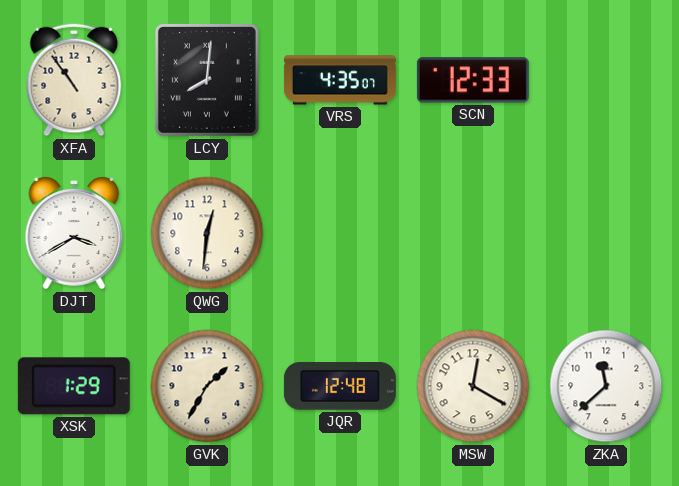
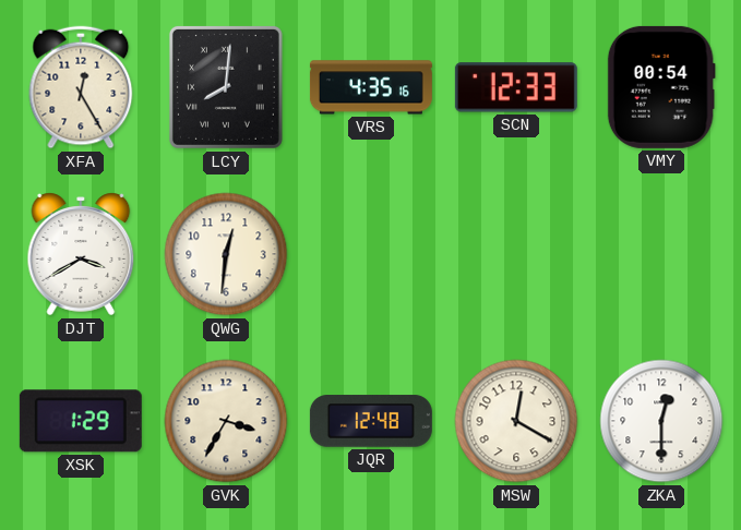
XFA: 10:54 -> 12:25
VRS: 4:35:07 -> 4:35:16
VMY: none -> 00:54
GVK: 1:35 -> 3:35
ZKA: 11:38 -> 12:30
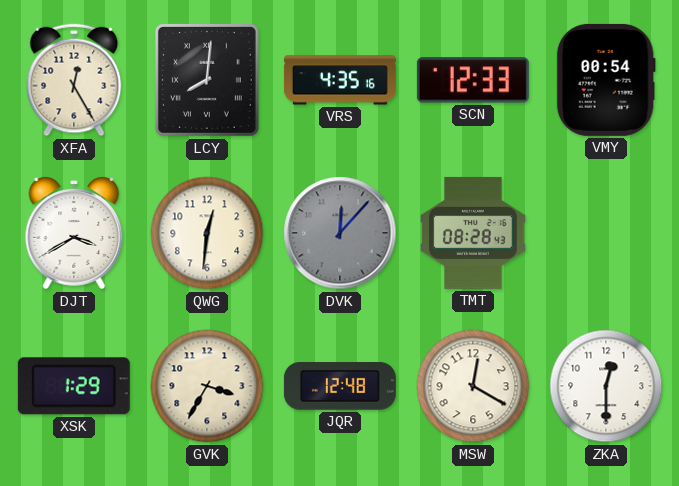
DVK: none -> 12:07
TMT: none -> 08:28
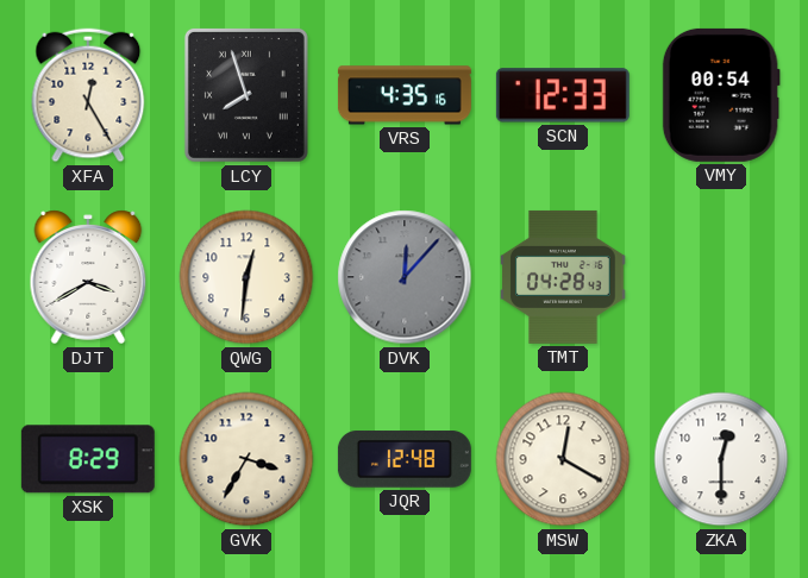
LCY: 8:01 -> 7:57
TMT: 08:28 -> 04:28
XSK: 1:29 -> 8:29
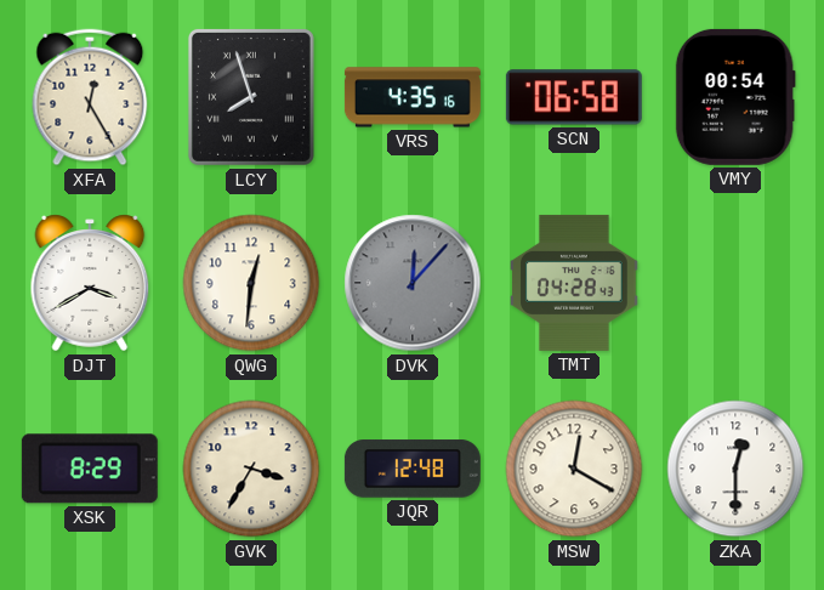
SCN: 12:33 -> 06:58
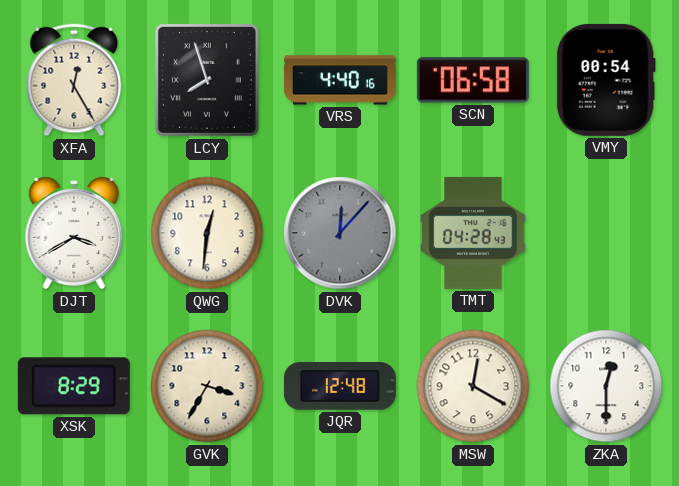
VRS: 4:35 -> 4:40
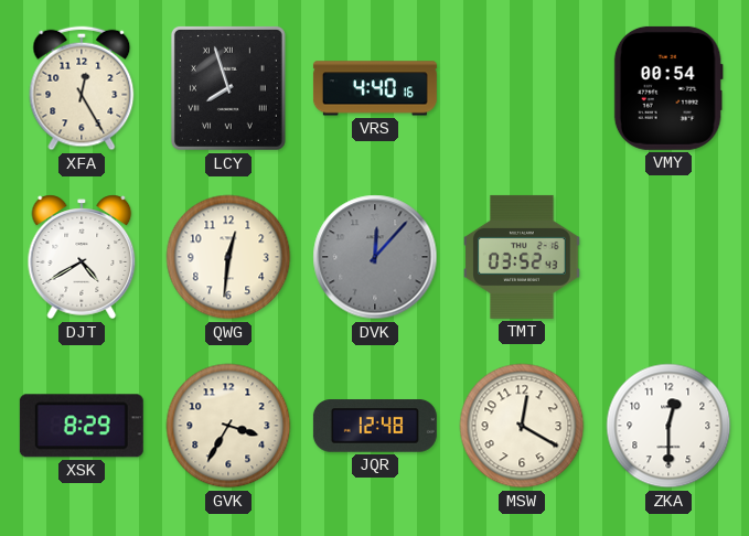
SCN: 06:58 -> none
DJT: 3:40 -> 4:40
TMT: 04:28 -> 03:52
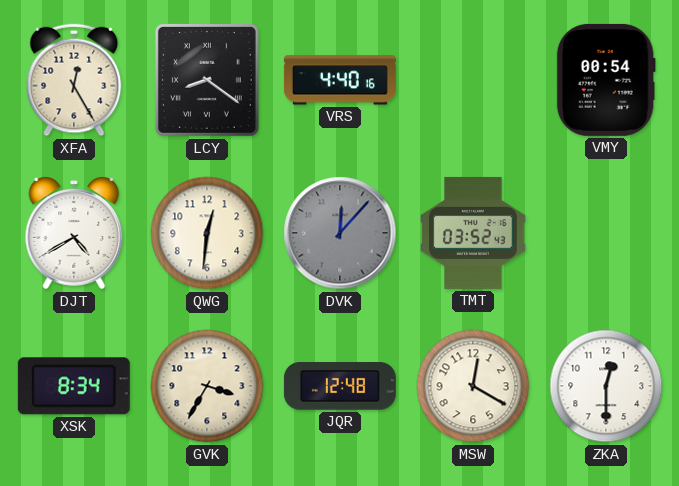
LCY: 7:57 -> 8:21
XSK: 8:29 -> 8:34
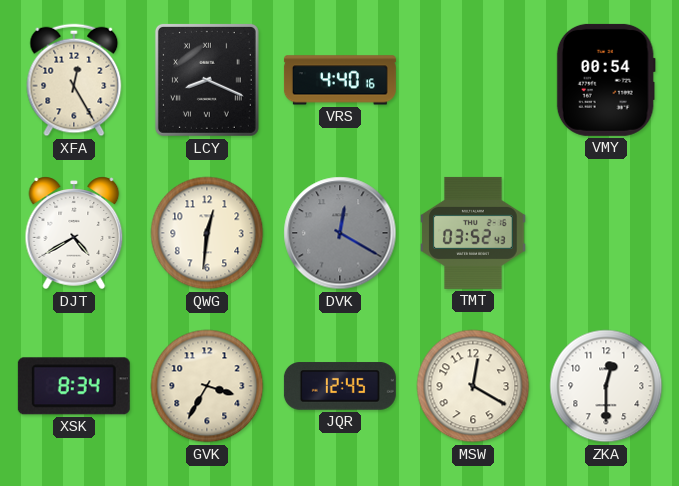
LCY: 8:21 -> 8:19
DVK: 12:07 -> 12:20
JQR: 12:48 -> 12:45
